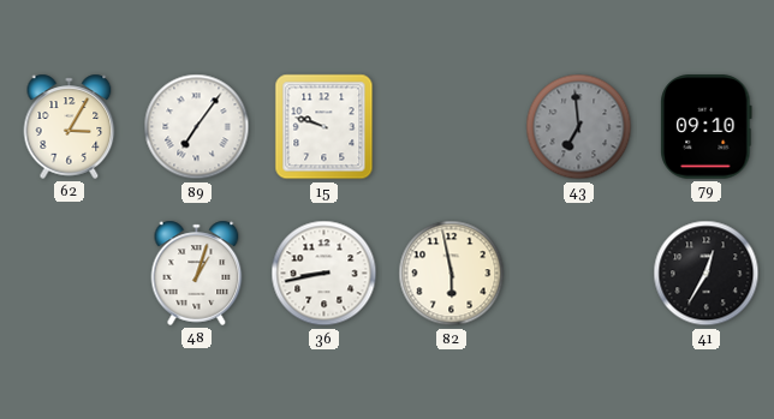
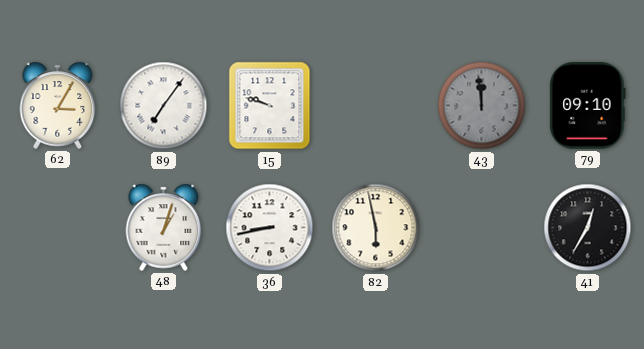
43: 6:59 -> 11:59
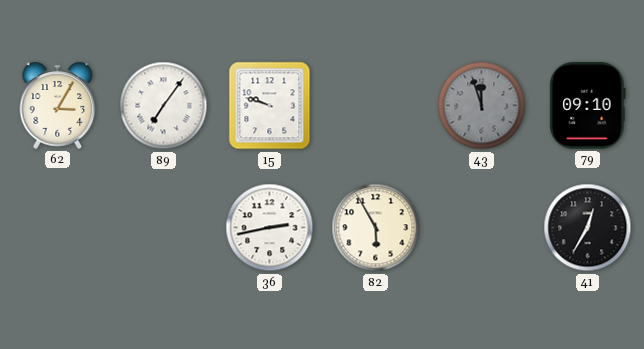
43: 11:59 -> 11:57
48: 1:03 -> none
36: 8:43 -> 2:43
82: 5:58 -> 5:55
